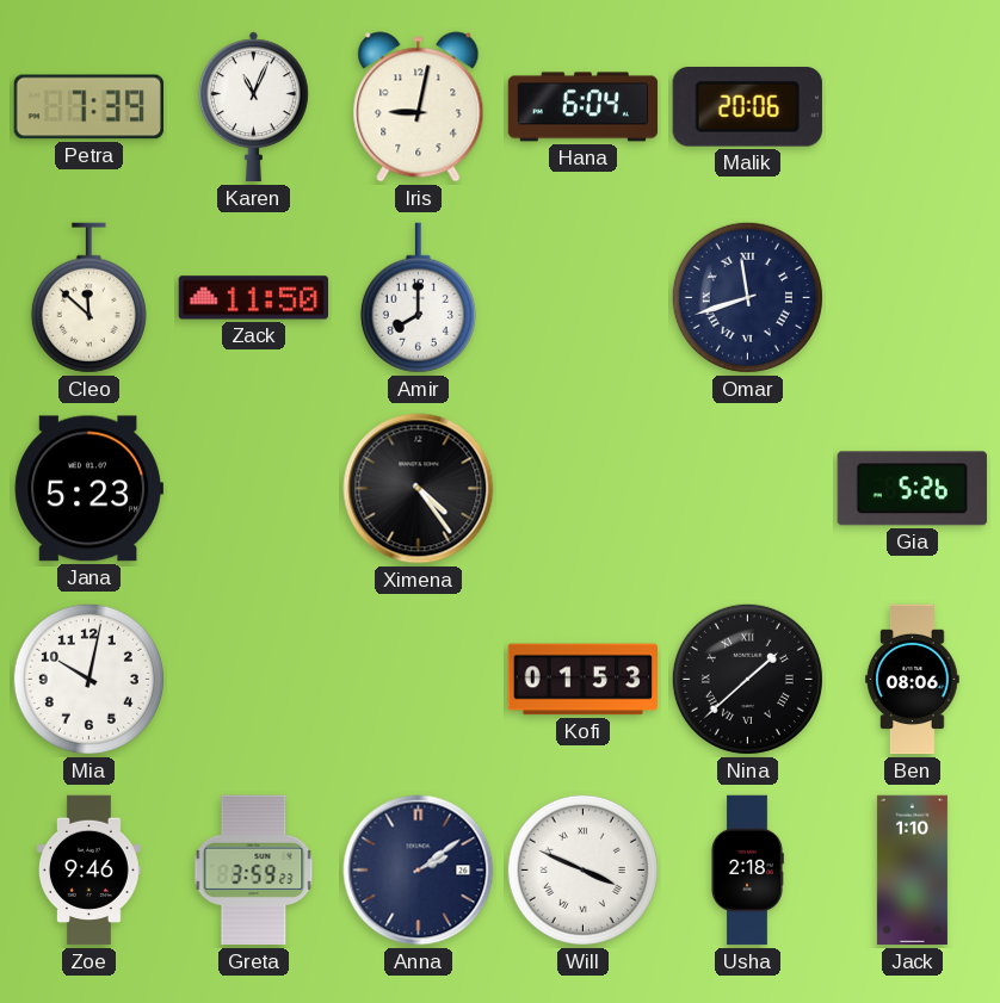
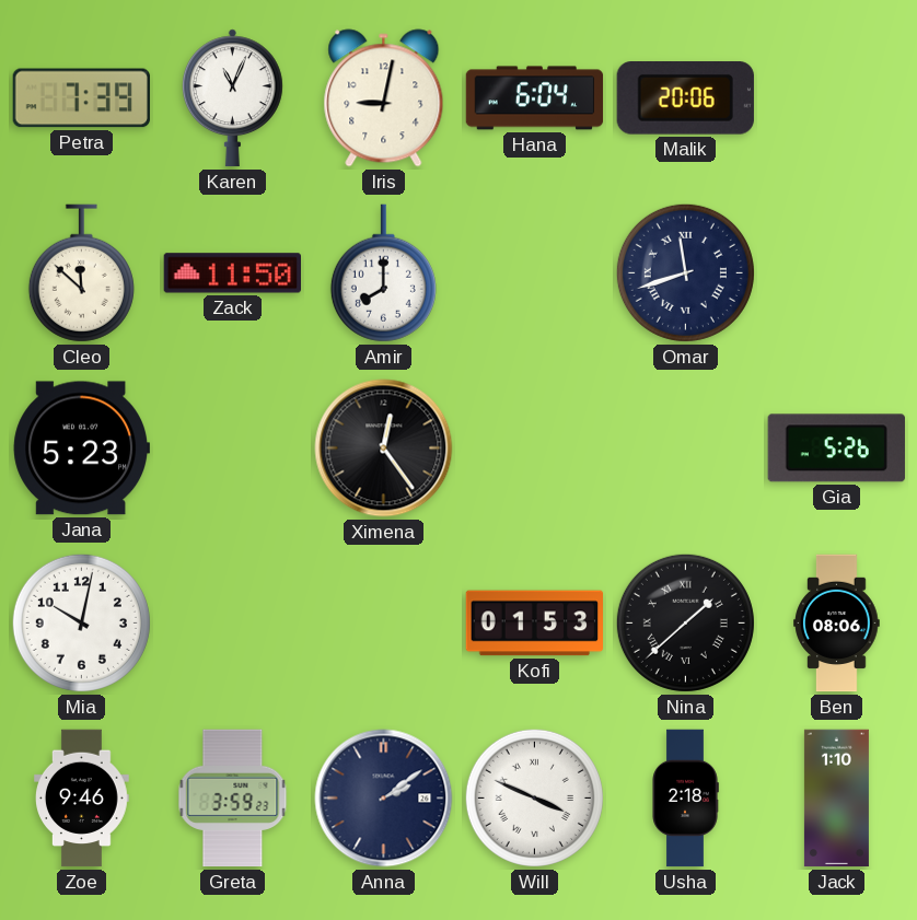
Ximena: 4:24 -> 12:24
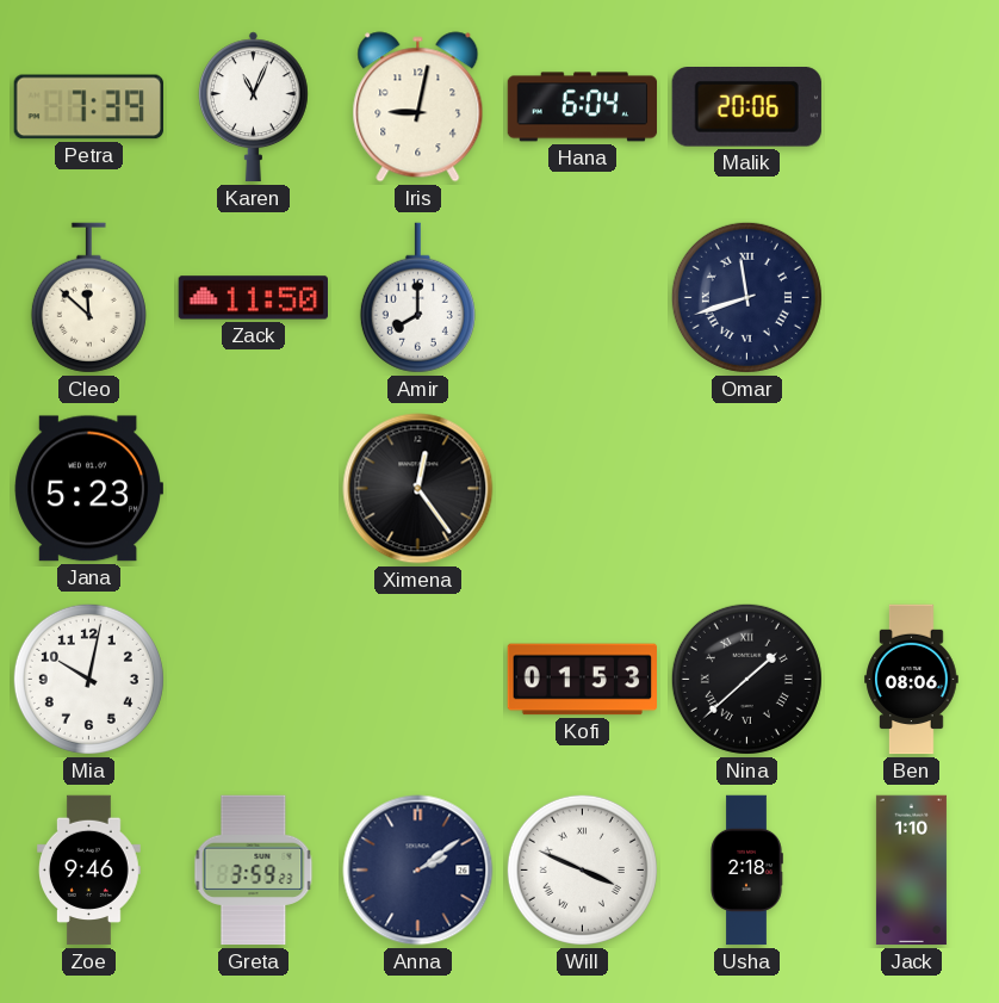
Gia: 5:26 -> none
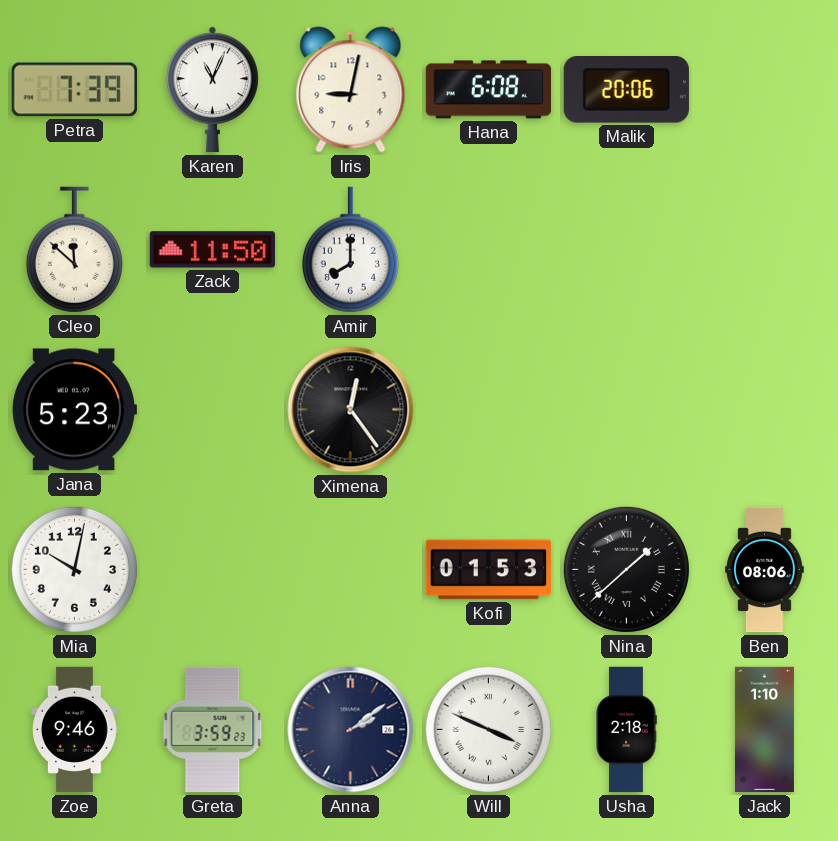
Hana: 6:04 -> 6:08
Omar: 11:42 -> none
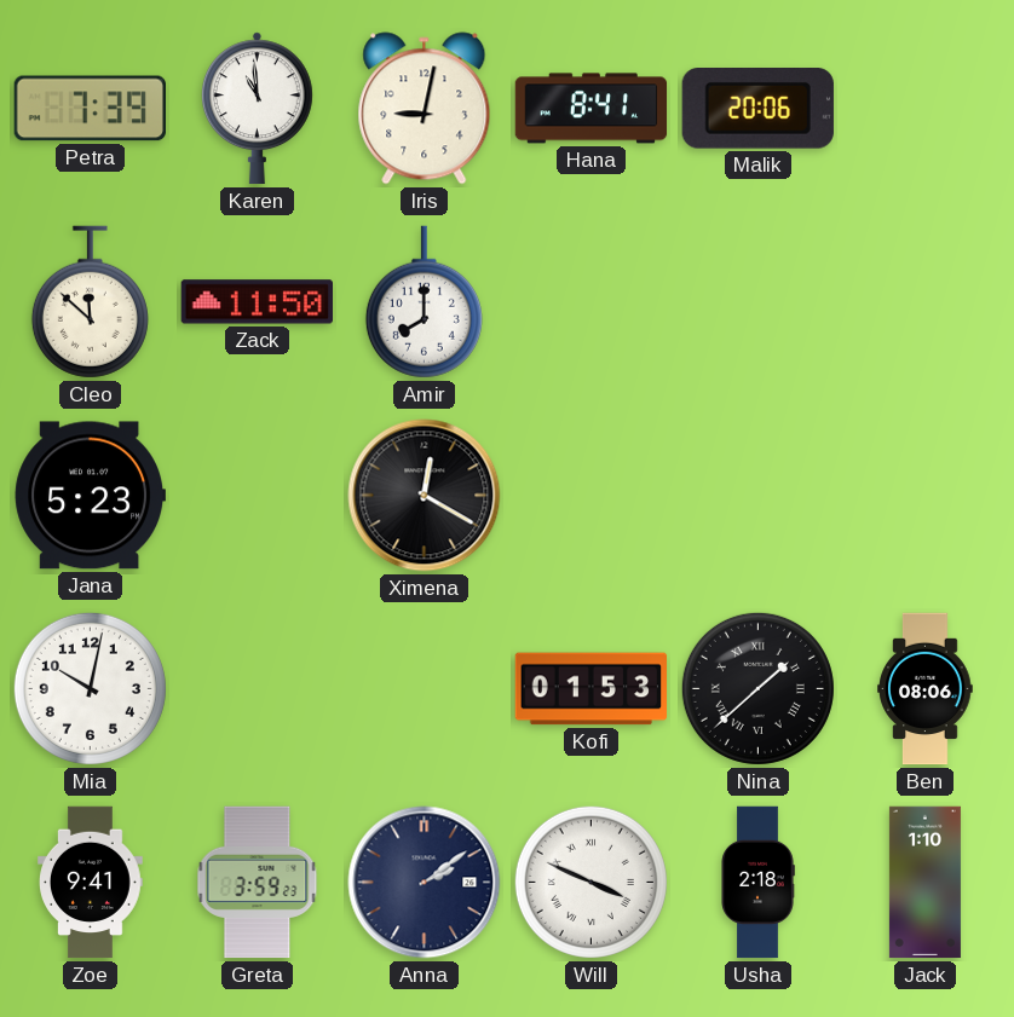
Karen: 11:04 -> 10:59
Hana: 6:08 -> 8:41
Ximena: 12:24 -> 12:20
Zoe: 9:46 -> 9:41
